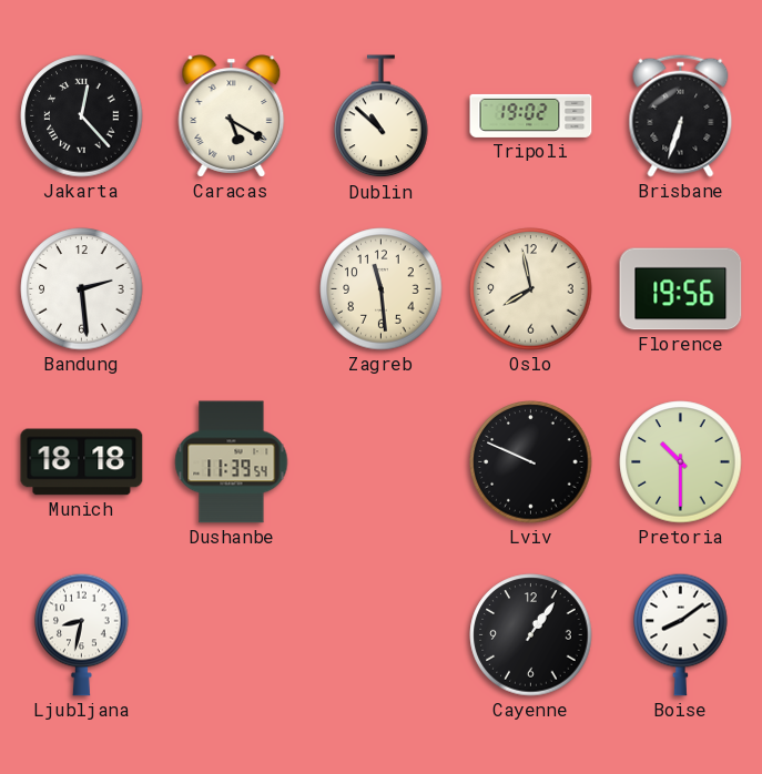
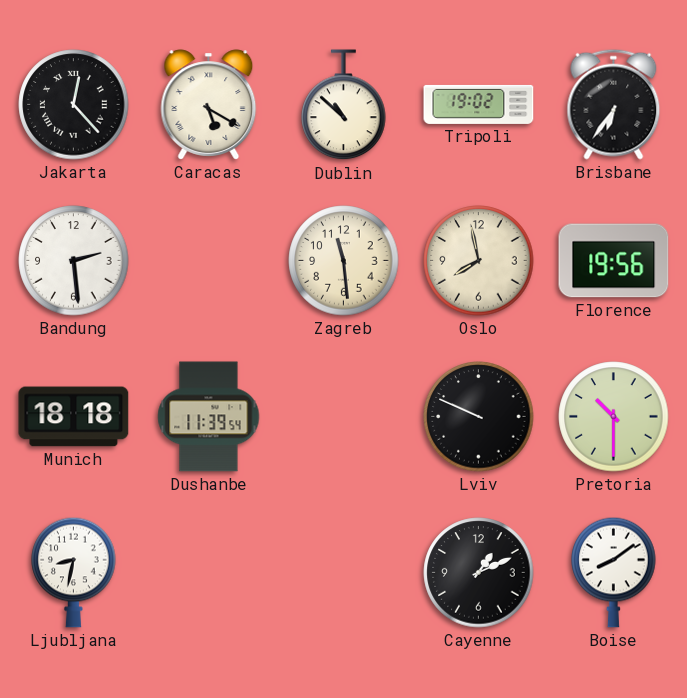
Brisbane: 6:33 -> 6:36
Cayenne: 1:06 -> 1:11
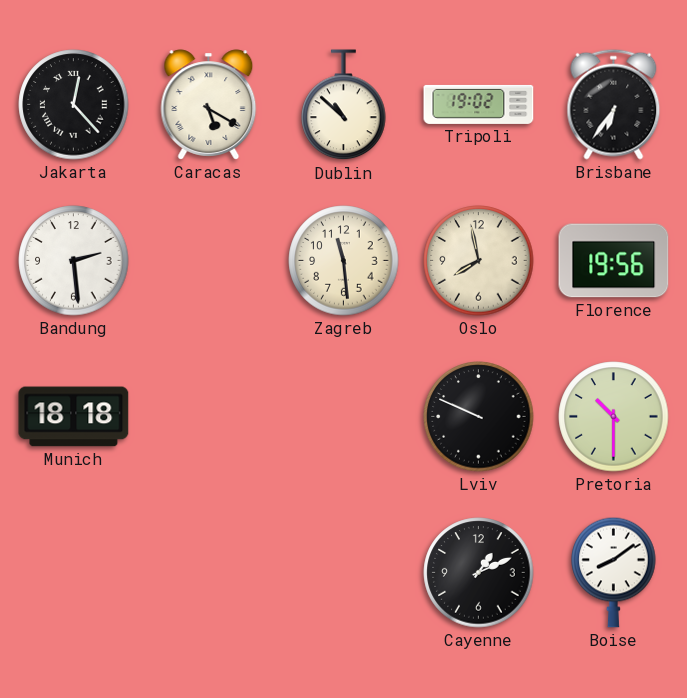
Dushanbe: 11:39 -> none
Ljubljana: 8:32 -> none
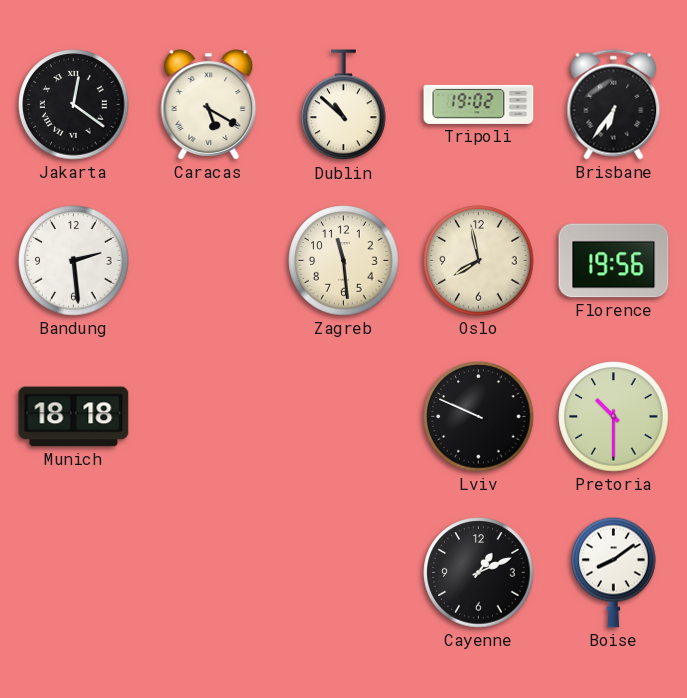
Jakarta: 12:23 -> 12:21
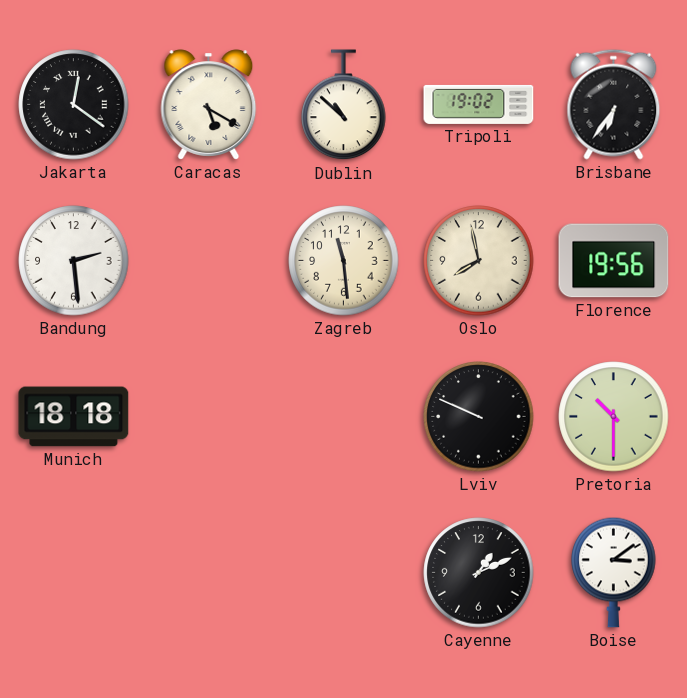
Boise: 8:09 -> 3:09
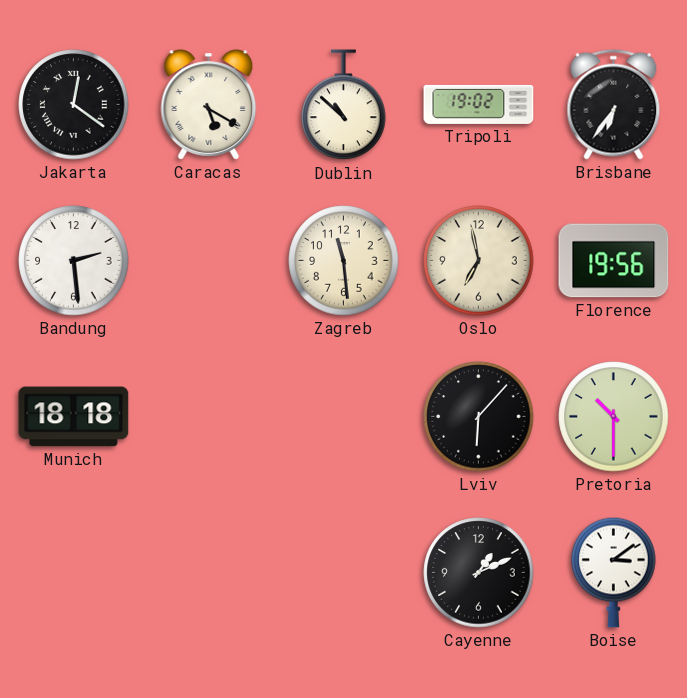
Oslo: 7:58 -> 6:58
Lviv: 9:49 -> 6:07
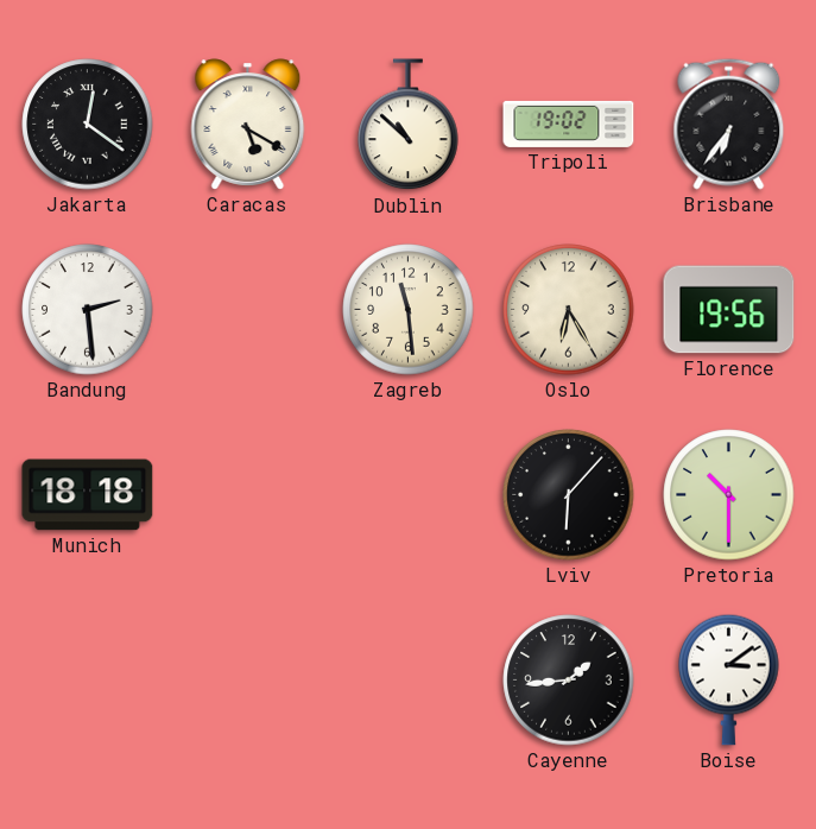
Oslo: 6:58 -> 6:25
Cayenne: 1:11 -> 1:44
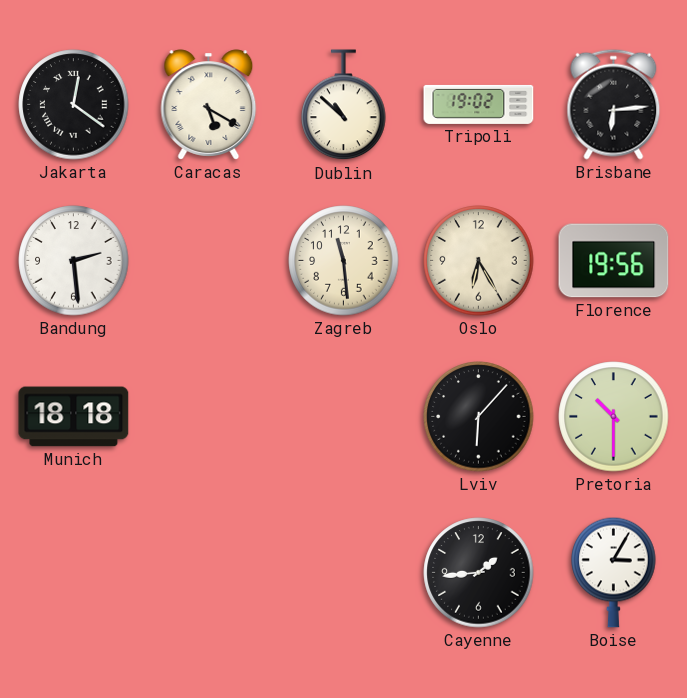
Brisbane: 6:36 -> 6:14
Boise: 3:09 -> 3:05
